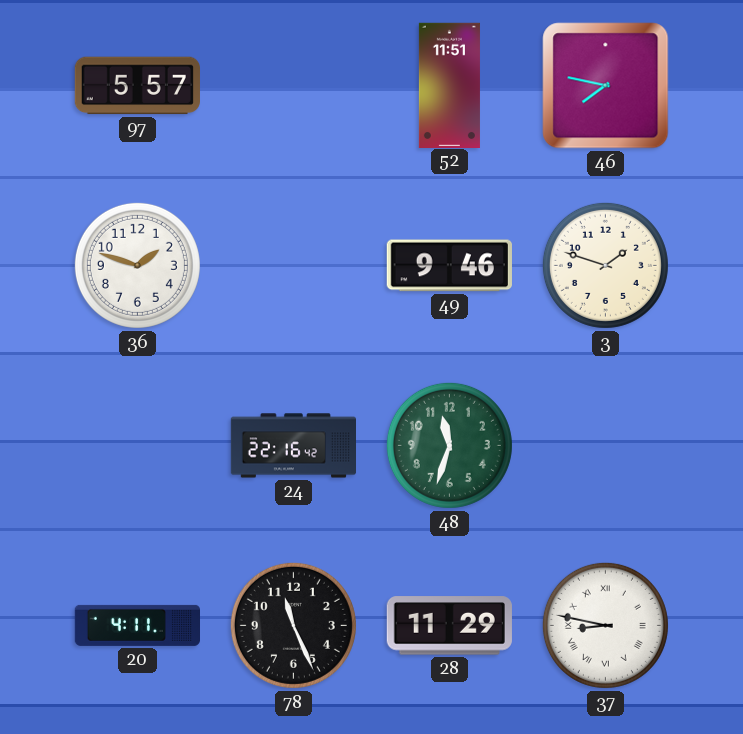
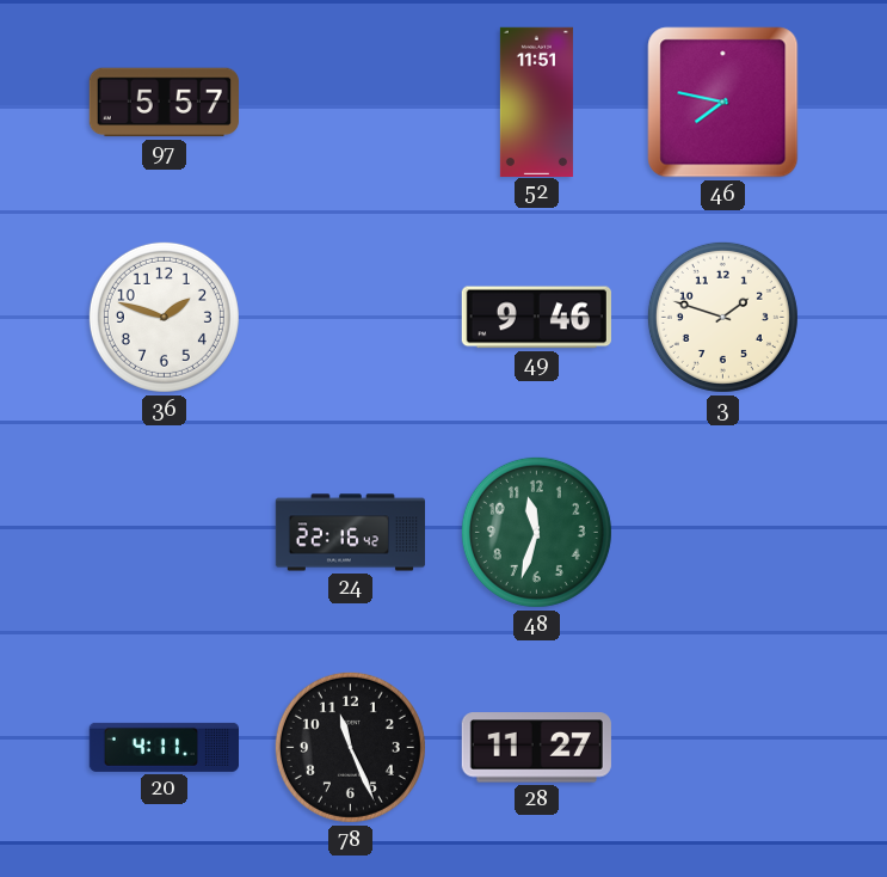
28: 11:29 -> 11:27
37: 8:47 -> none
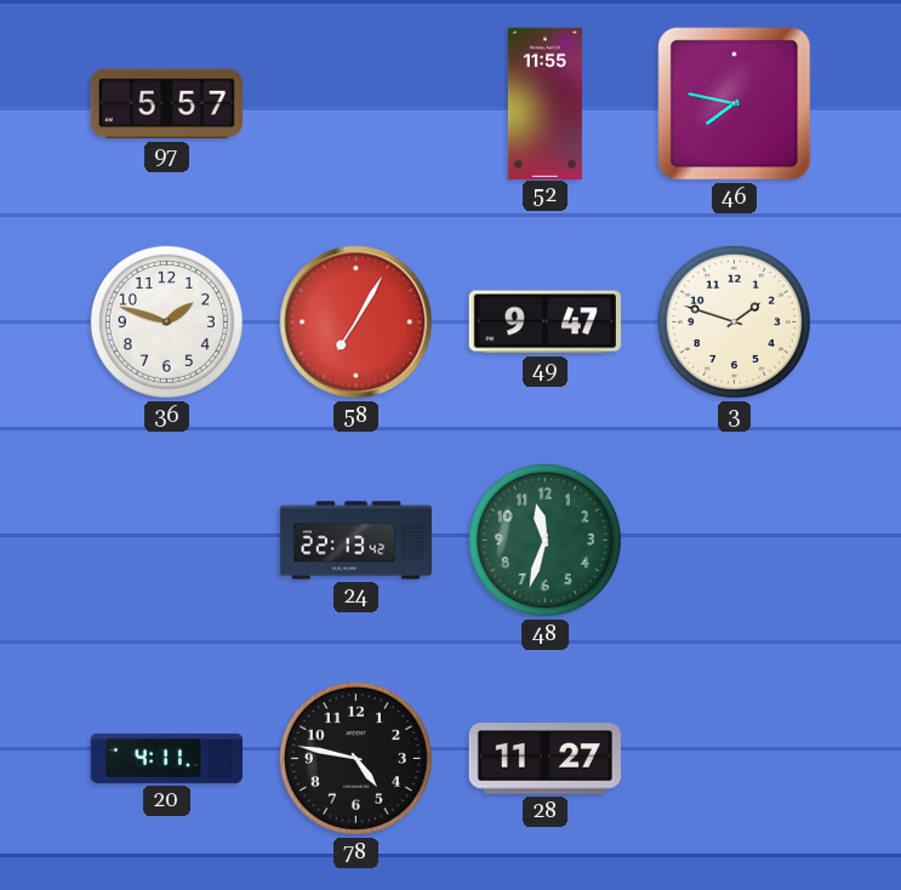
52: 11:51 -> 11:55
58: none -> 7:05
49: 9:46 -> 9:47
24: 22:16 -> 22:13
78: 11:26 -> 4:47
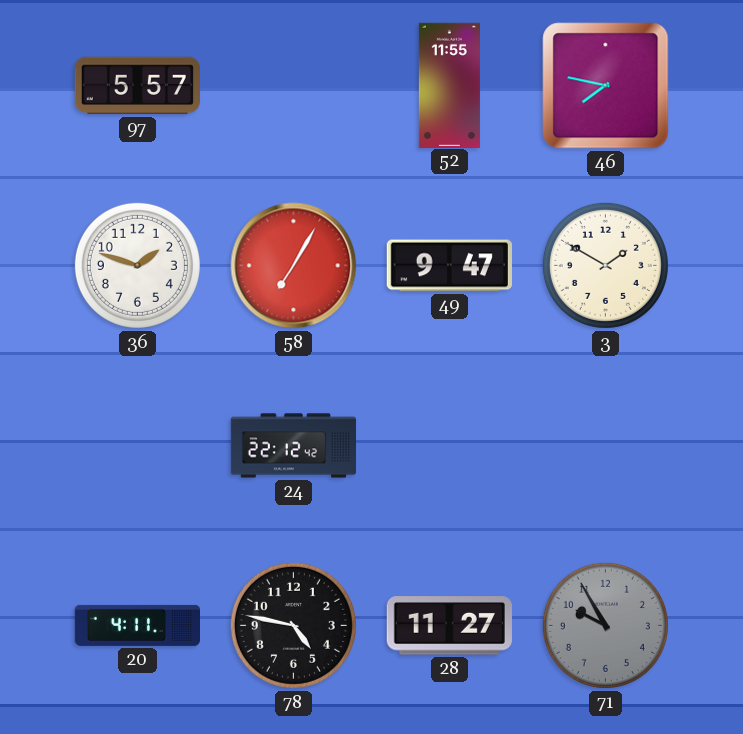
3: 1:48 -> 1:50
24: 22:13 -> 22:12
48: 11:33 -> none
71: none -> 9:55
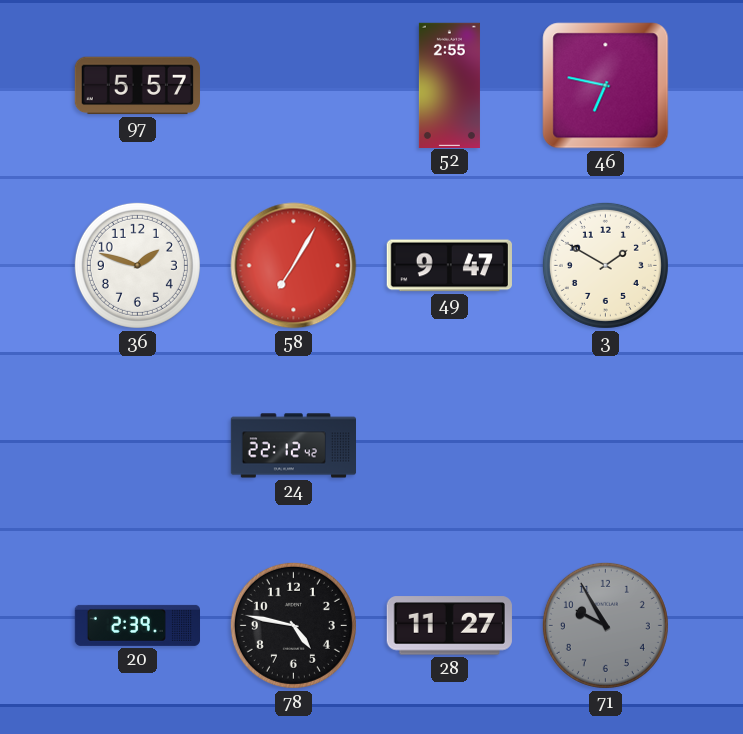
52: 11:55 -> 2:55
46: 7:47 -> 6:47
20: 4:11 -> 2:39
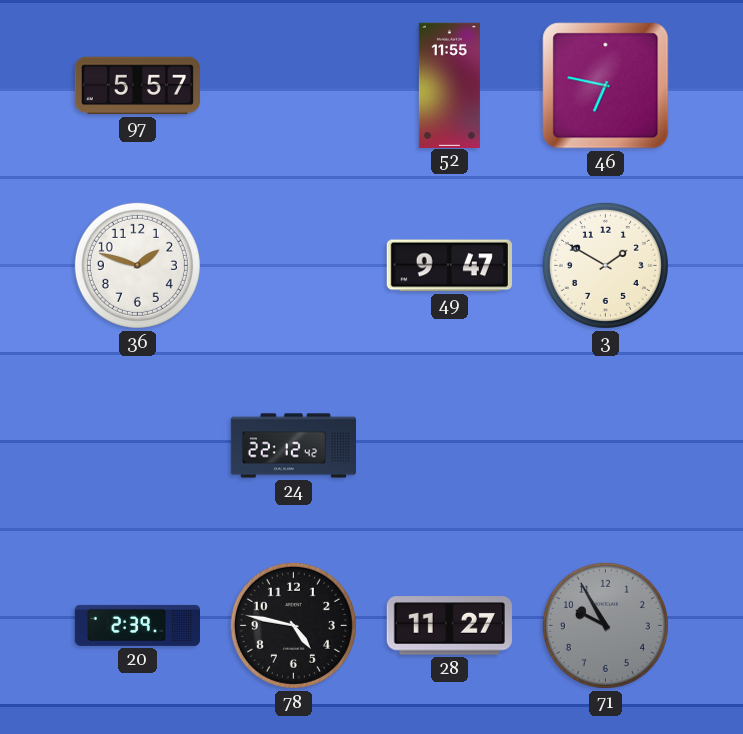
52: 2:55 -> 11:55
58: 7:05 -> none
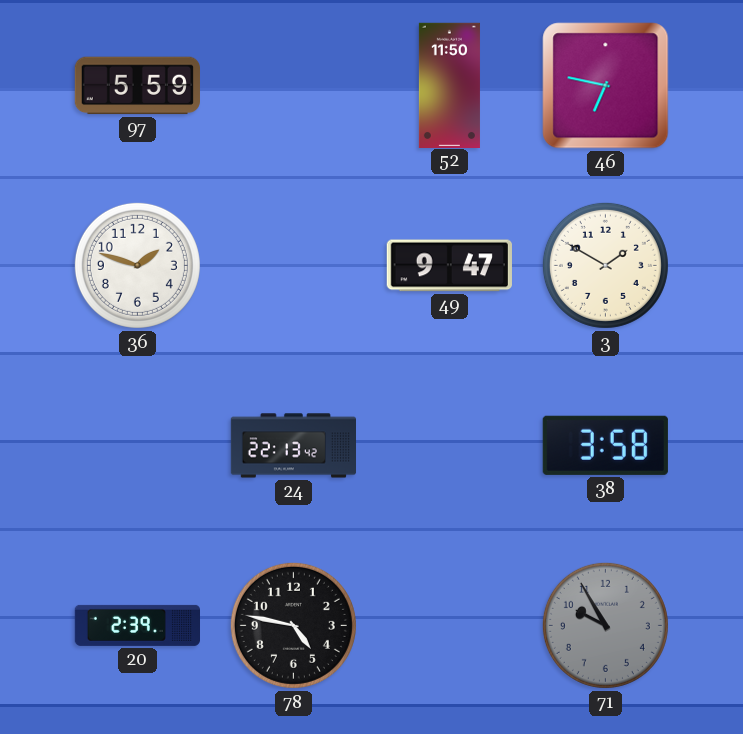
97: 5:57 -> 5:59
52: 11:55 -> 11:50
24: 22:12 -> 22:13
38: none -> 3:58
28: 11:27 -> none
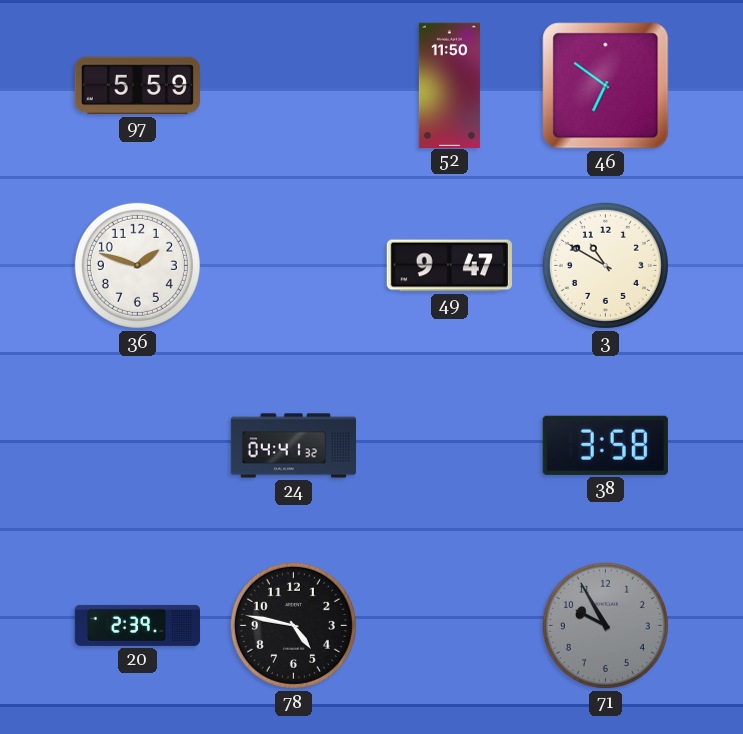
46: 6:47 -> 6:51
3: 1:50 -> 10:50
24: 22:13 -> 04:41
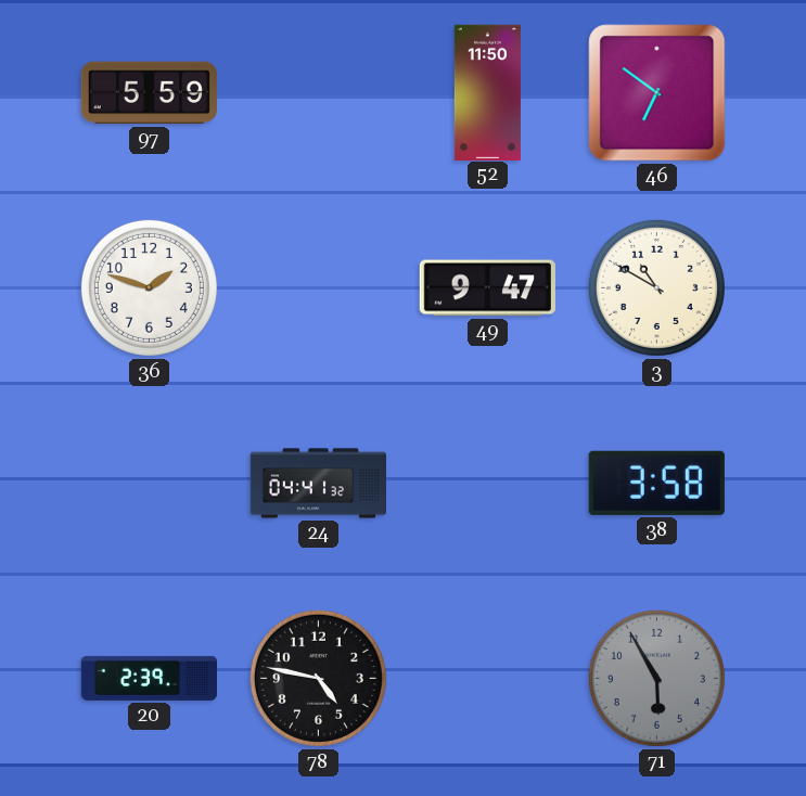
71: 9:55 -> 5:55
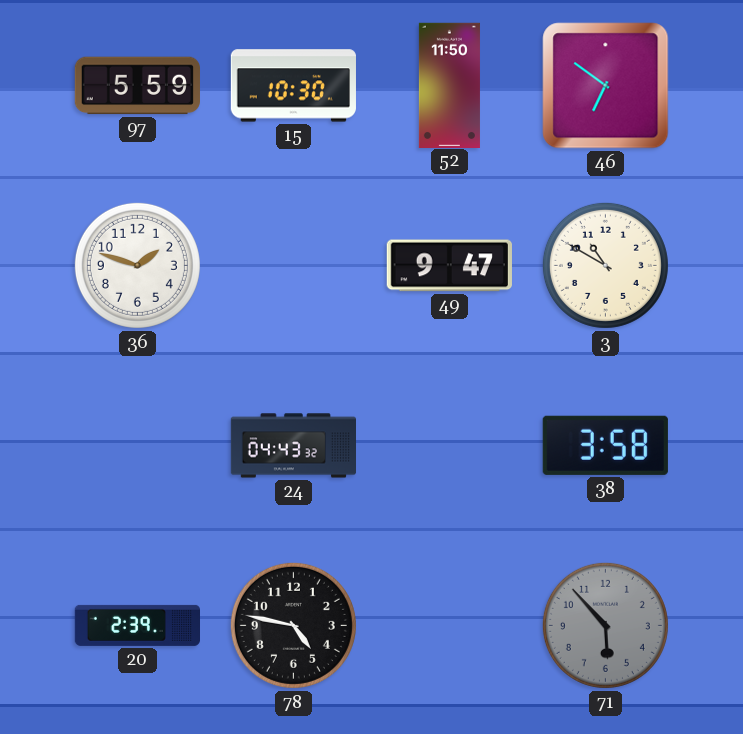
15: none -> 10:30
24: 04:41 -> 04:43
71: 5:55 -> 5:53
